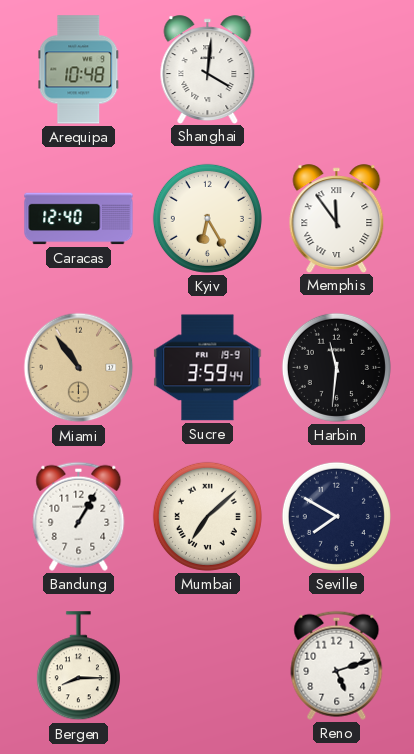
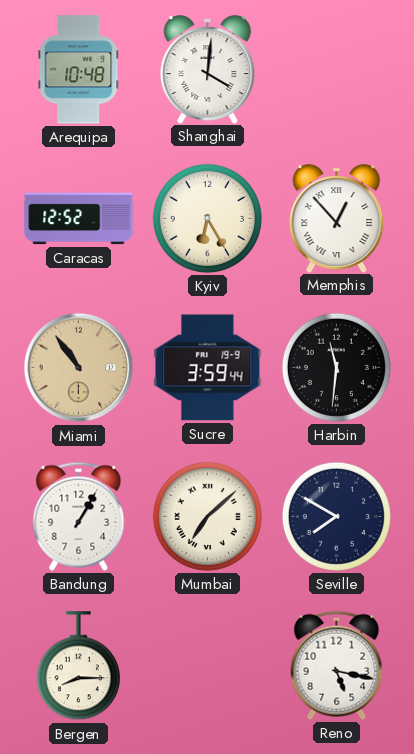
Caracas: 12:40 -> 12:52
Memphis: 11:54 -> 12:53
Reno: 5:12 -> 5:17
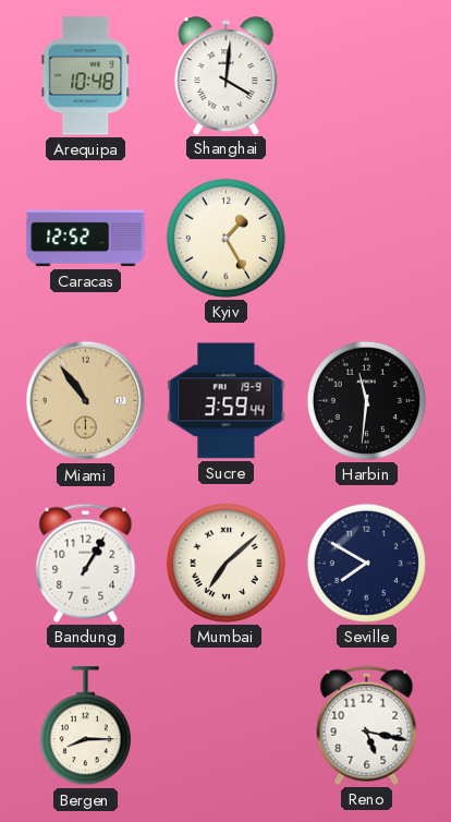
Kyiv: 6:25 -> 1:25
Memphis: 12:53 -> none
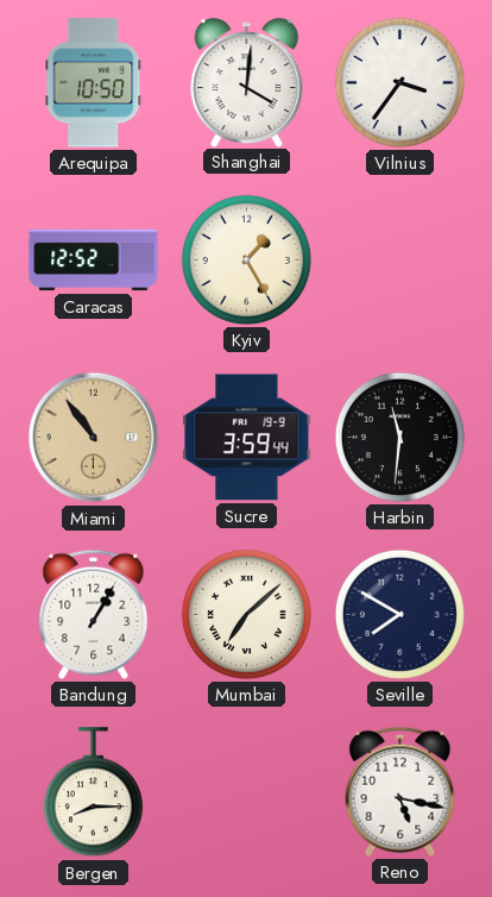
Arequipa: 10:48 -> 10:50
Vilnius: none -> 3:36
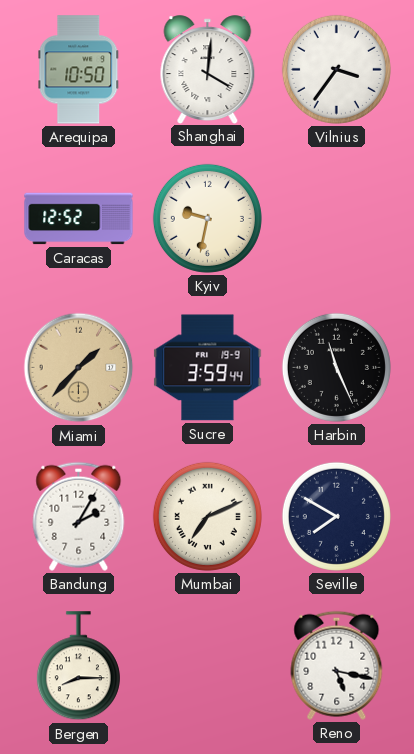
Kyiv: 1:25 -> 9:32
Miami: 10:54 -> 1:37
Harbin: 11:31 -> 11:26
Bandung: 1:05 -> 2:05
Mumbai: 7:08 -> 7:11
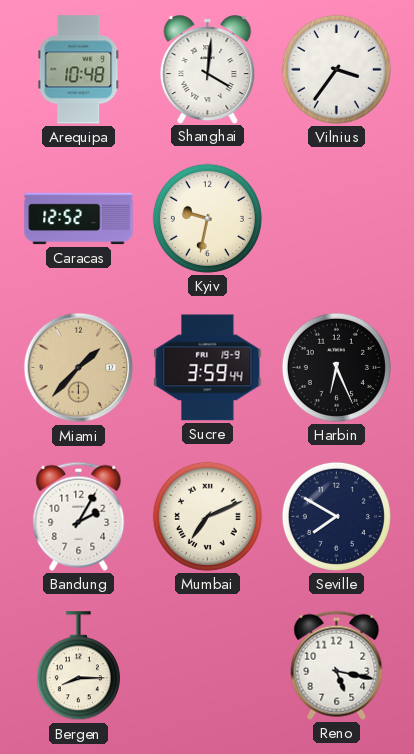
Arequipa: 10:50 -> 10:48
Harbin: 11:26 -> 6:26
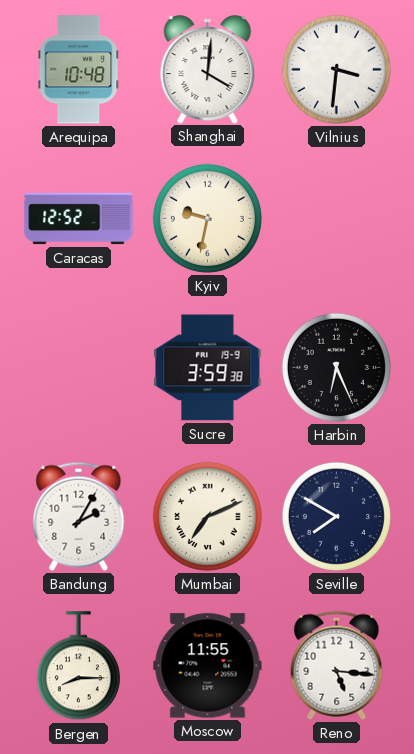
Vilnius: 3:36 -> 3:31
Miami: 1:37 -> none
Sucre: 3:59:44 -> 3:59:38
Moscow: none -> 11:55
Reno: 5:17 -> 5:16
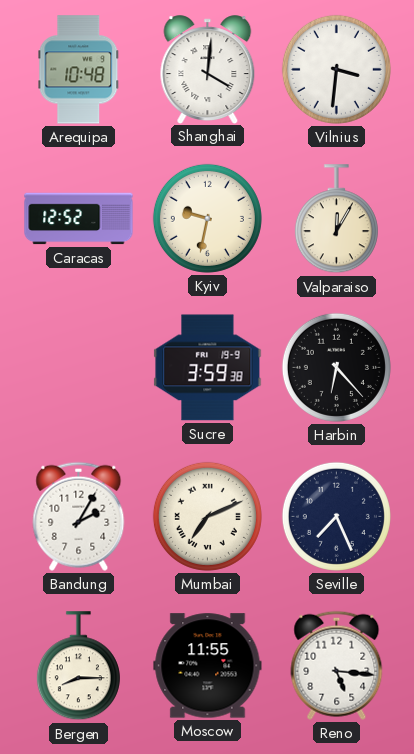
Valparaiso: none -> 12:05
Harbin: 6:26 -> 6:23
Seville: 7:50 -> 7:26
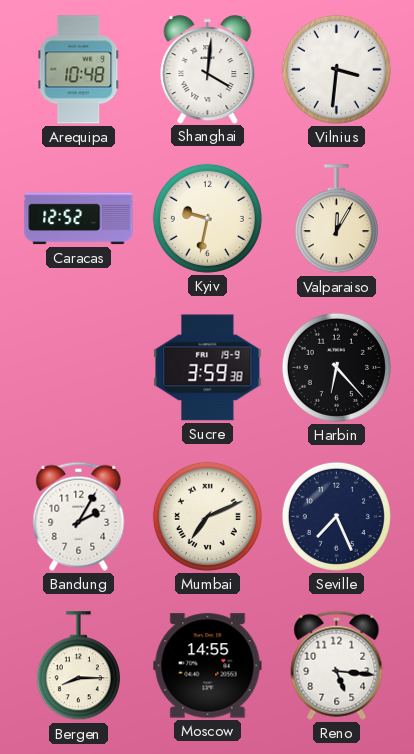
Moscow: 11:55 -> 14:55
